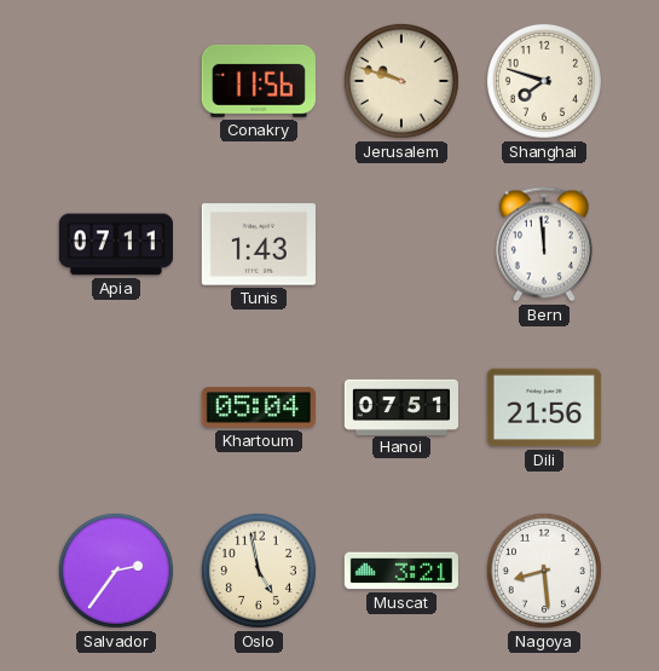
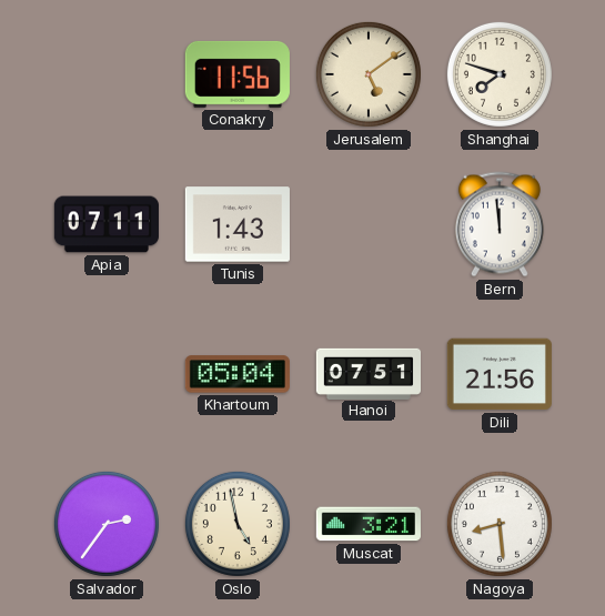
Jerusalem: 9:48 -> 5:09
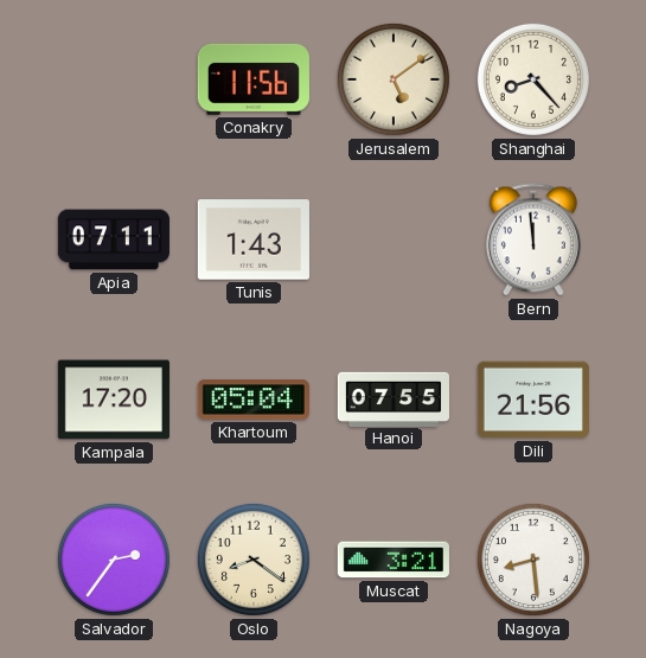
Shanghai: 7:48 -> 8:23
Kampala: none -> 17:20
Hanoi: 07:51 -> 07:55
Oslo: 4:58 -> 8:21
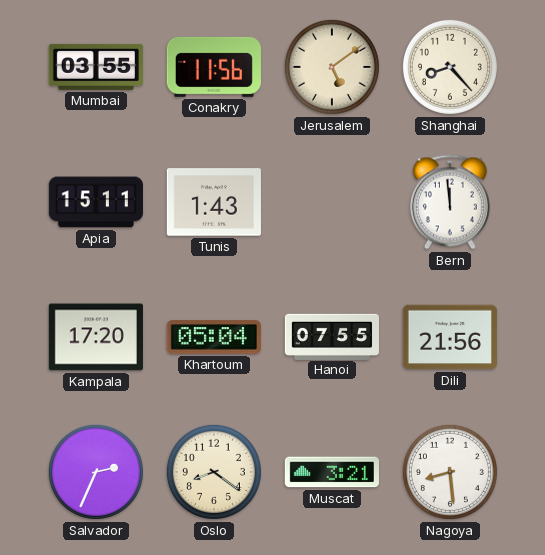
Mumbai: none -> 03:55
Apia: 07:11 -> 15:11
Salvador: 2:36 -> 2:34
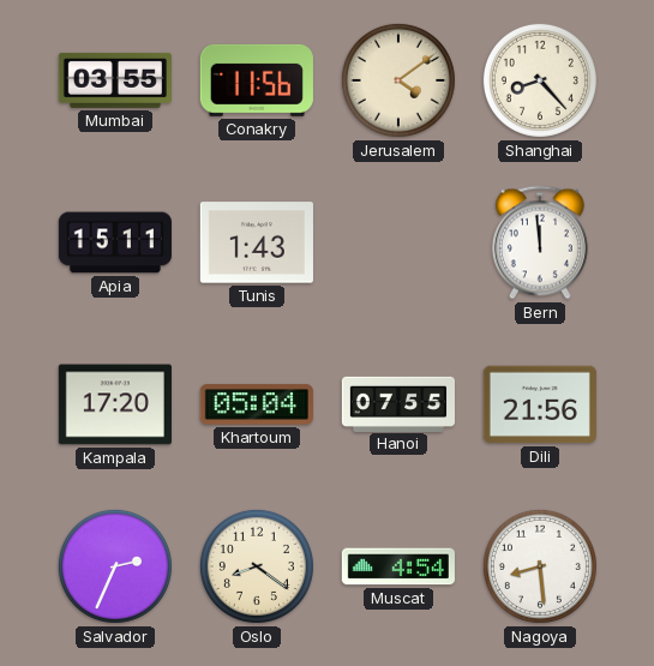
Jerusalem: 5:09 -> 4:09
Muscat: 3:21 -> 4:54
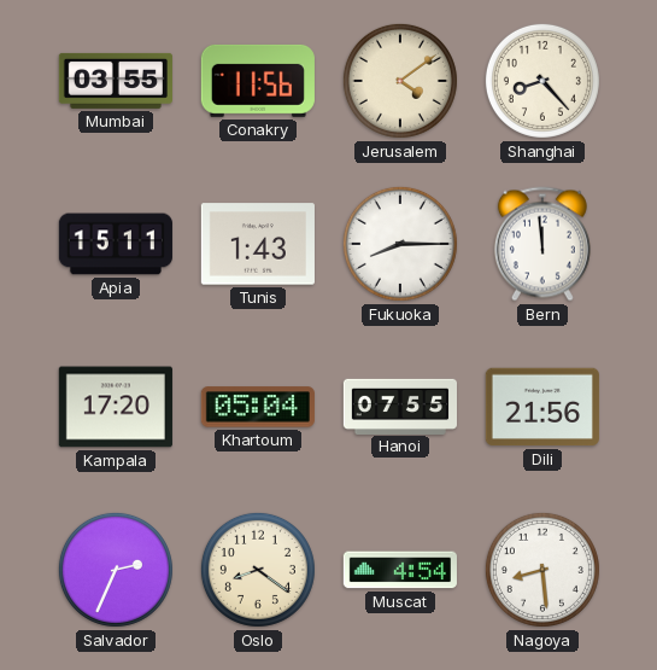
Fukuoka: none -> 8:15
